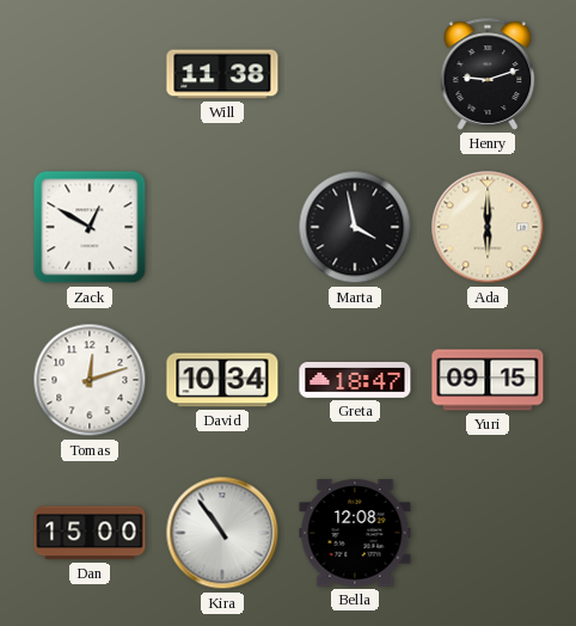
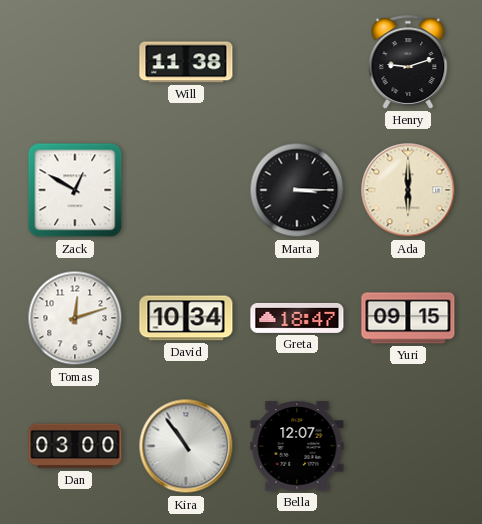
Marta: 3:58 -> 3:15
Dan: 15:00 -> 03:00
Bella: 12:08 -> 12:07
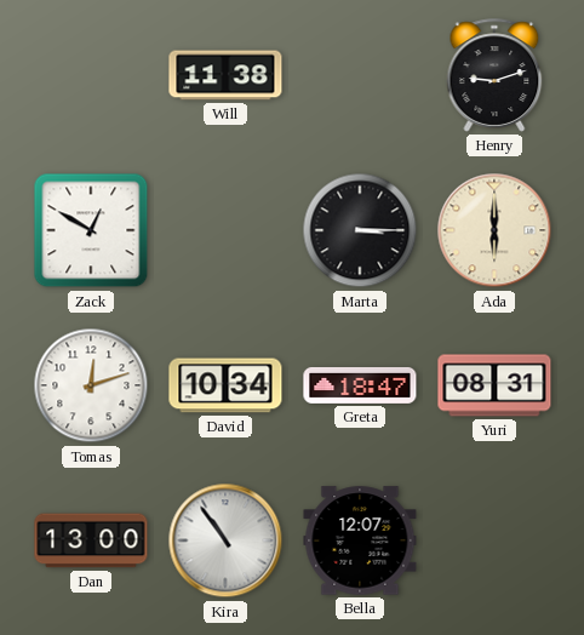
Yuri: 09:15 -> 08:31
Dan: 03:00 -> 13:00
